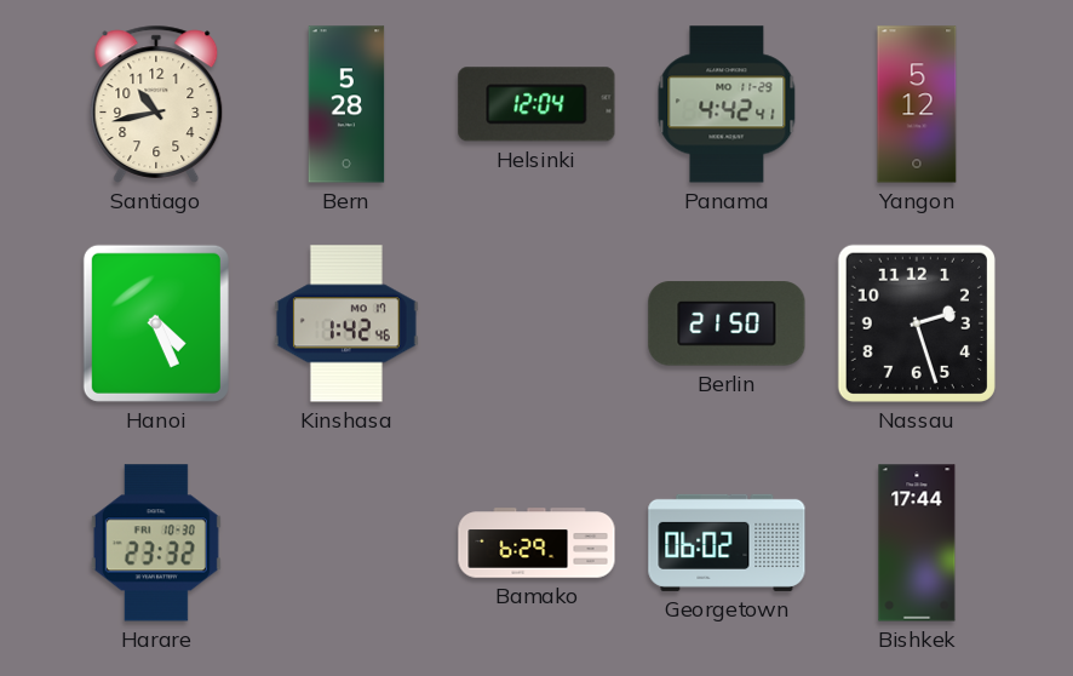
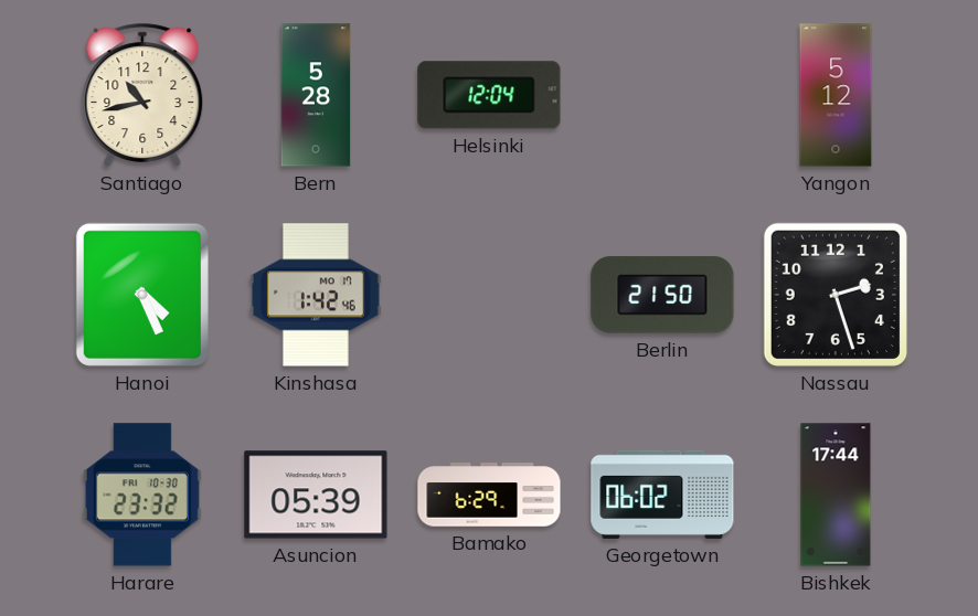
Panama: 4:42 -> none
Asuncion: none -> 05:39
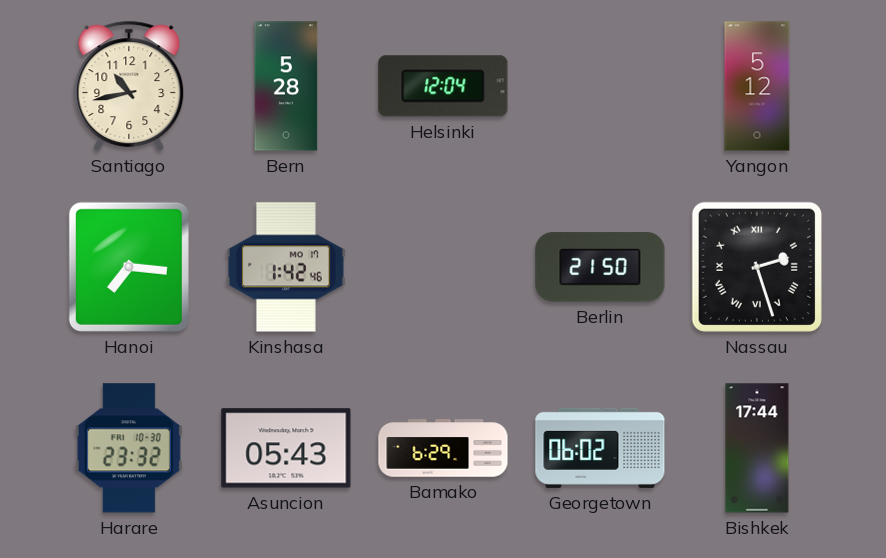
Hanoi: 4:26 -> 7:16
Nassau numerals: Arabic -> Roman
Asuncion: 05:39 -> 05:43
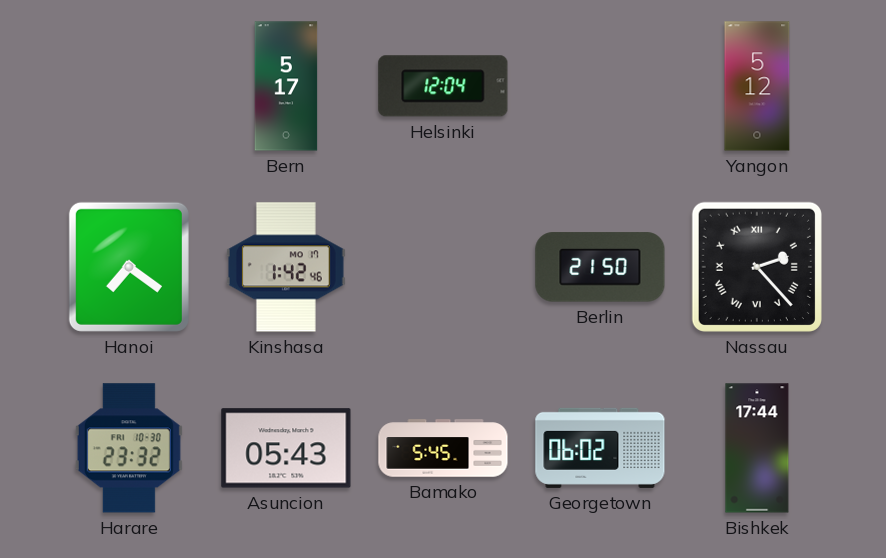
Santiago: 10:43 -> none
Bern: 5:28 -> 5:17
Hanoi: 7:16 -> 7:21
Nassau: 2:27 -> 2:23
Bamako: 6:29 -> 5:45
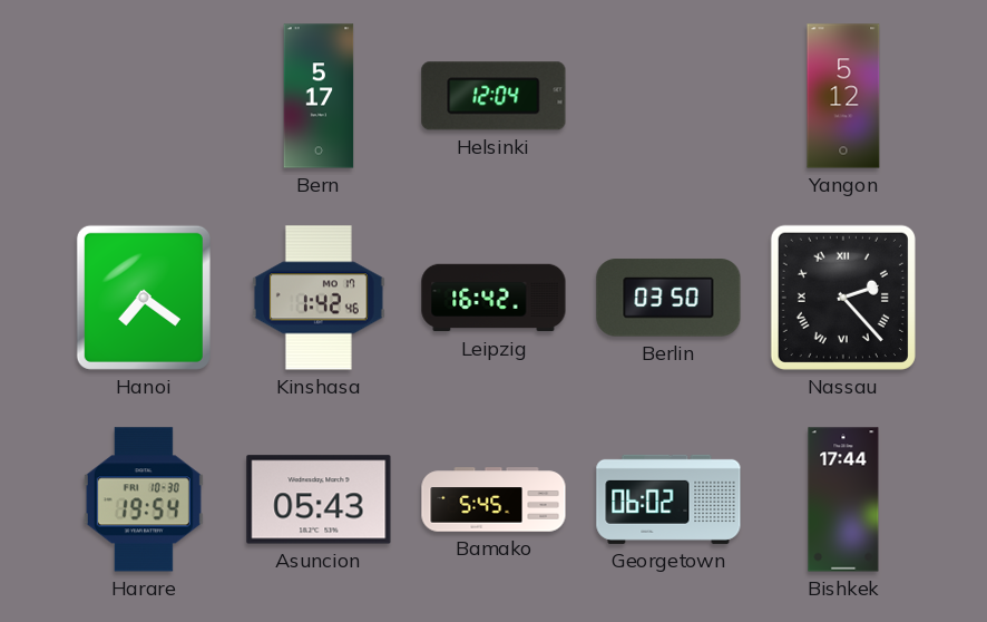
Leipzig: none -> 16:42
Berlin: 21:50 -> 03:50
Harare: 23:32 -> 19:54
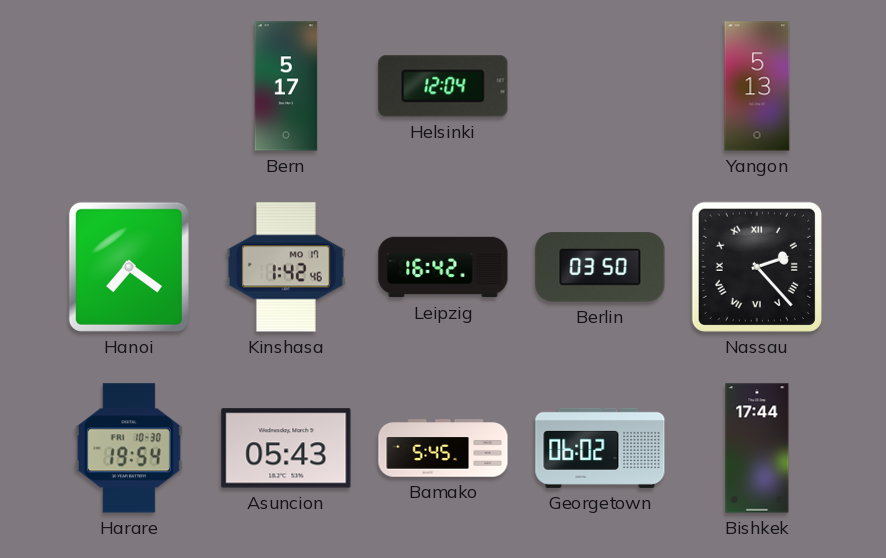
Yangon: 5:12 -> 5:13
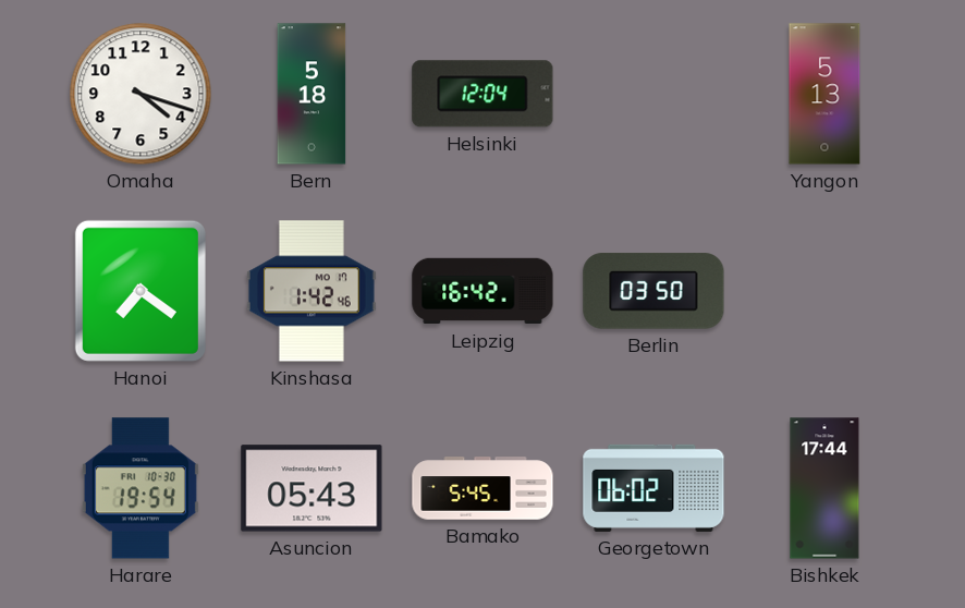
Omaha: none -> 4:18
Bern: 5:17 -> 5:18
Nassau: 2:23 -> none
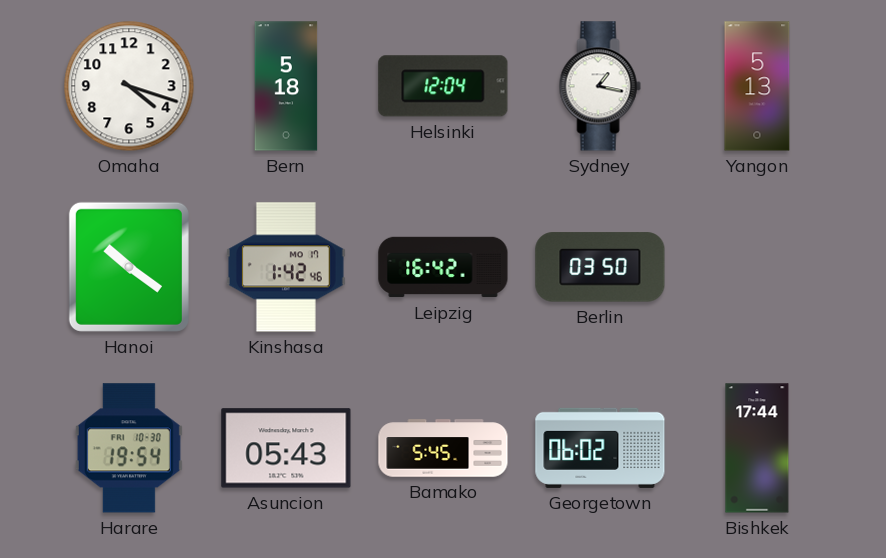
Sydney: none -> 1:17
Hanoi: 7:21 -> 10:21
